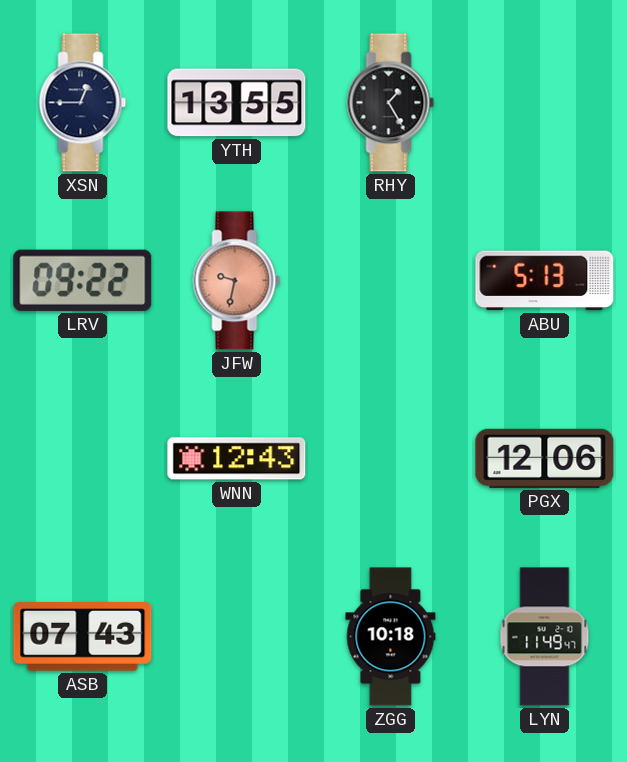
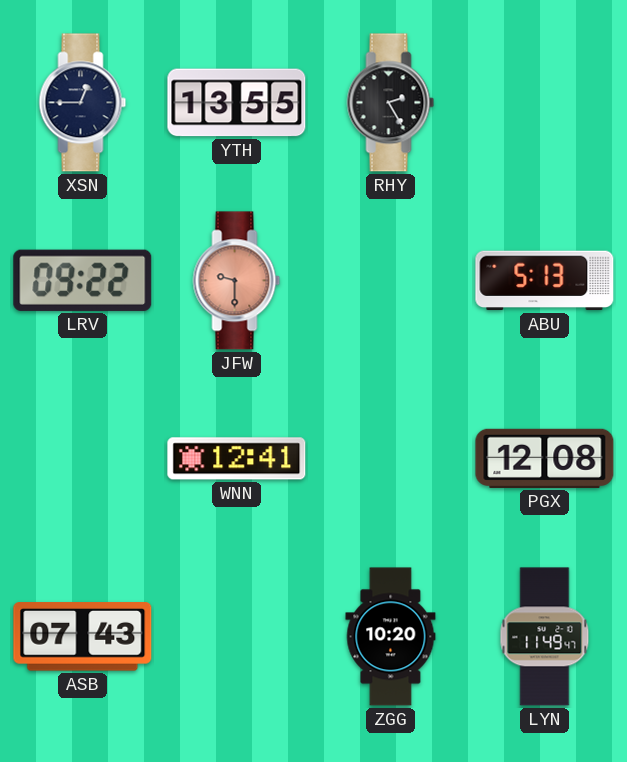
RHY: 1:25 -> 2:25
JFW: 9:32 -> 9:30
WNN: 12:43 -> 12:41
PGX: 12:06 -> 12:08
ZGG: 10:18 -> 10:20
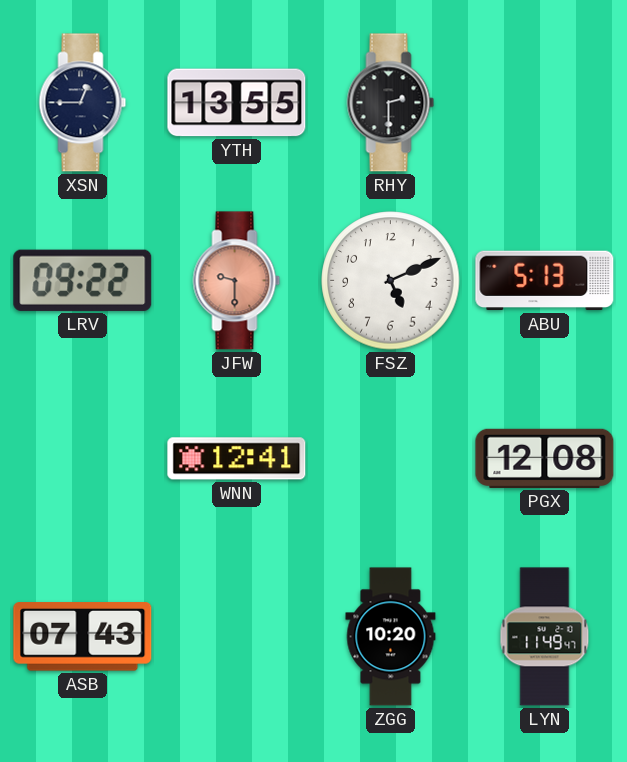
RHY: 2:25 -> 2:30
FSZ: none -> 5:11
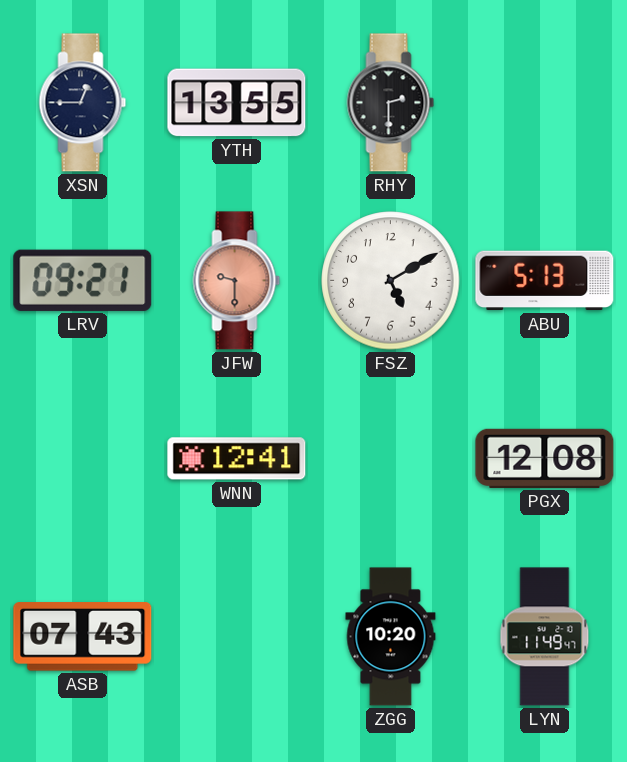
LRV: 09:22 -> 09:21
FSZ: 5:11 -> 5:10
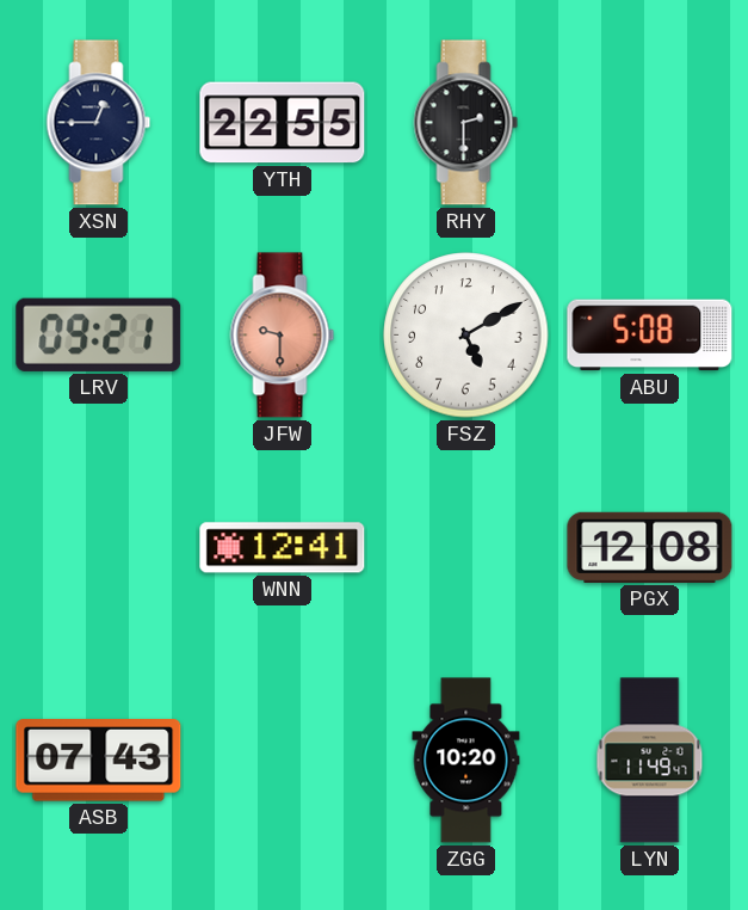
YTH: 13:55 -> 22:55
ABU: 5:13 -> 5:08
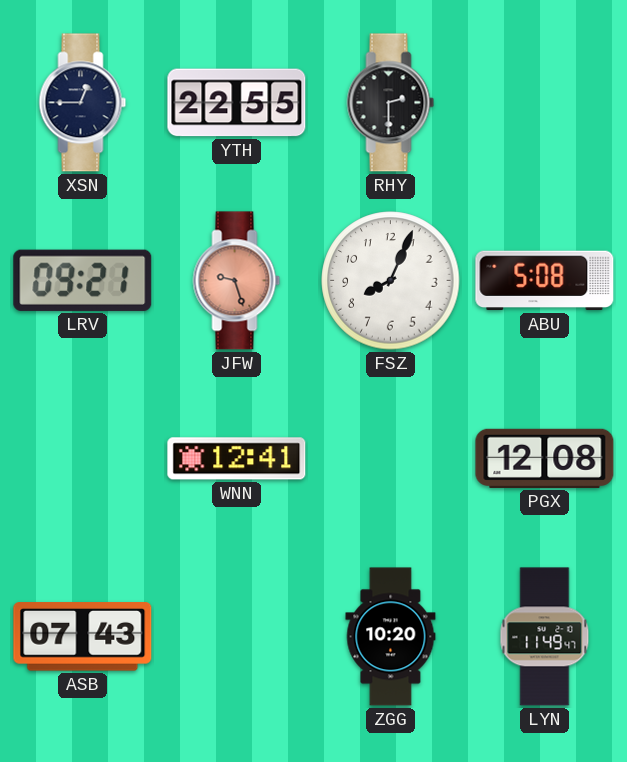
JFW: 9:30 -> 9:27
FSZ: 5:10 -> 8:04
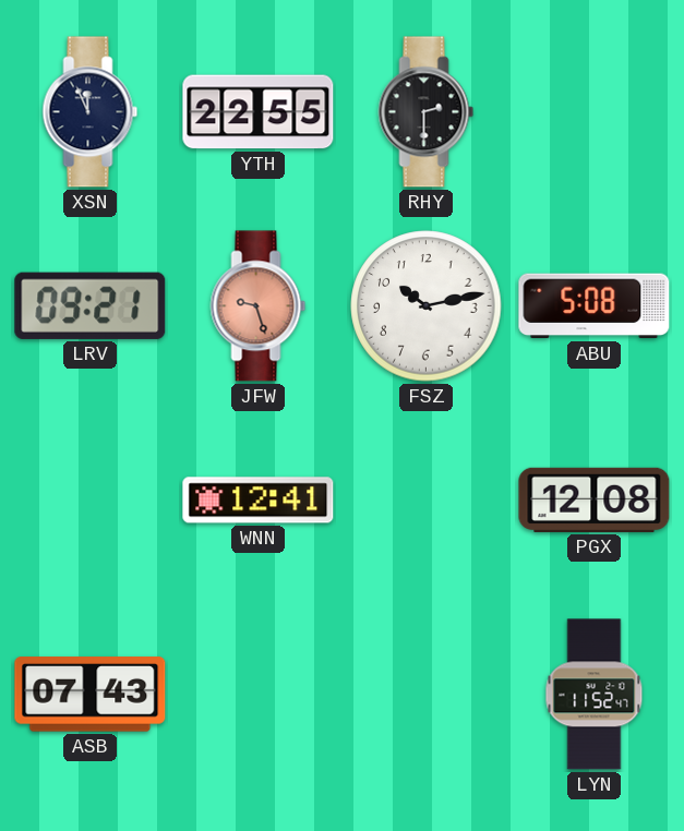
XSN: 12:45 -> 11:56
FSZ: 8:04 -> 10:13
ZGG: 10:20 -> none
LYN: 11:49 -> 11:52
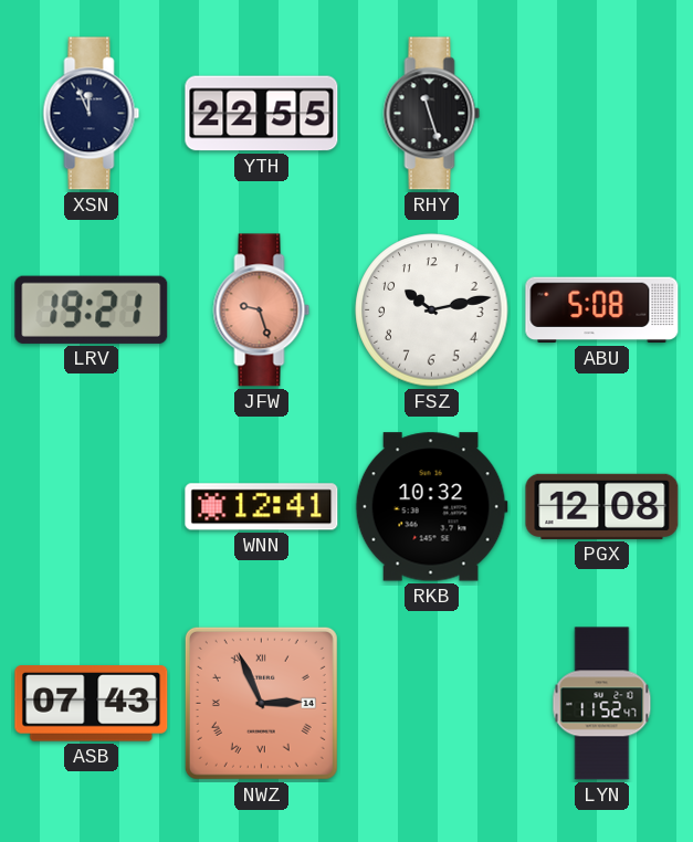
RHY: 2:30 -> 11:27
LRV: 09:21 -> 19:21
RKB: none -> 10:32
NWZ: none -> 2:56
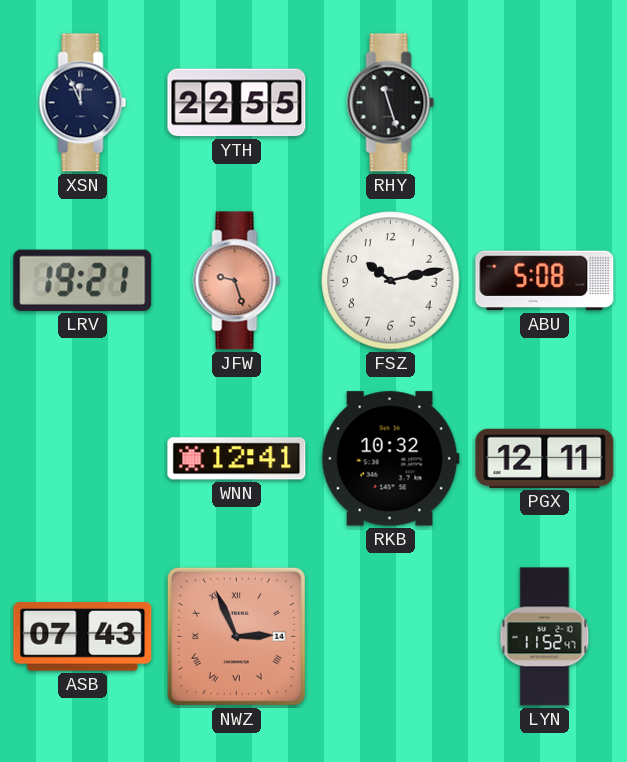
PGX: 12:08 -> 12:11
